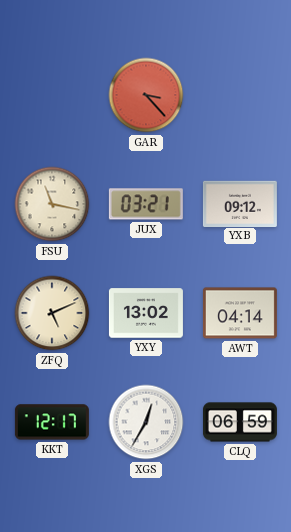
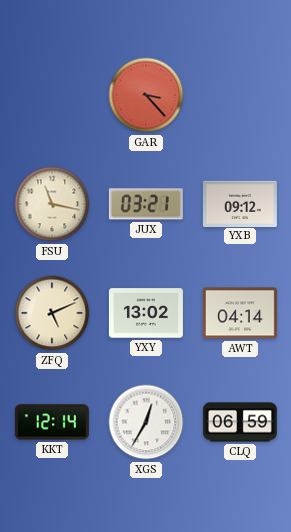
KKT: 12:17 -> 12:14
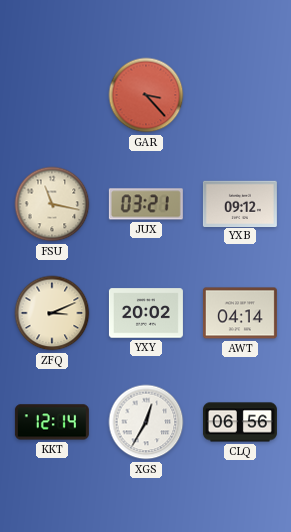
ZFQ: 5:11 -> 3:11
YXY: 13:02 -> 20:02
CLQ: 06:59 -> 06:56
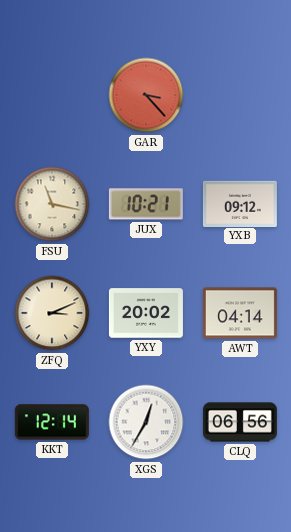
JUX: 03:21 -> 10:21
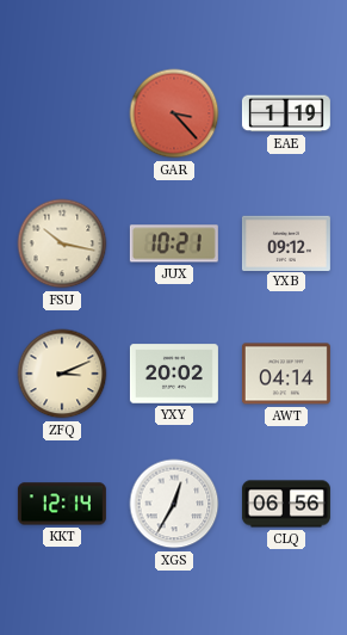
EAE: none -> 1:19
FSU: 11:17 -> 10:17
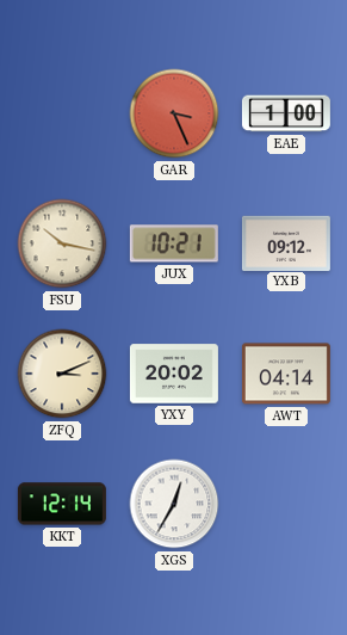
GAR: 3:23 -> 3:26
EAE: 1:19 -> 1:00
CLQ: 06:56 -> none
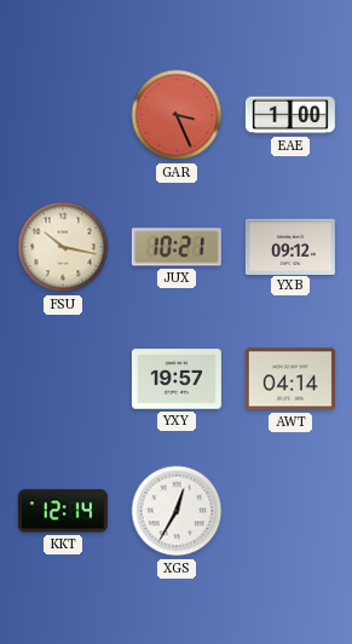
ZFQ: 3:11 -> none
YXY: 20:02 -> 19:57
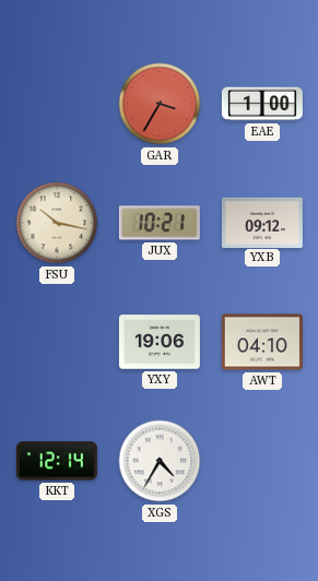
GAR: 3:26 -> 3:35
YXY: 19:57 -> 19:06
AWT: 04:14 -> 04:10
XGS: 12:35 -> 4:35
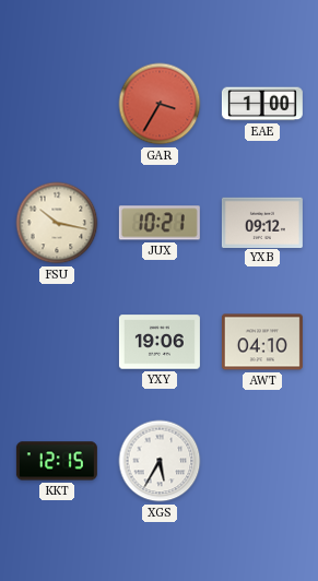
KKT: 12:14 -> 12:15
XGS: 4:35 -> 5:35
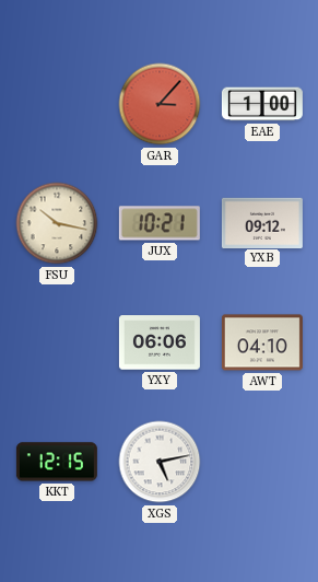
GAR: 3:35 -> 3:07
YXY: 19:06 -> 06:06
XGS: 5:35 -> 5:13
